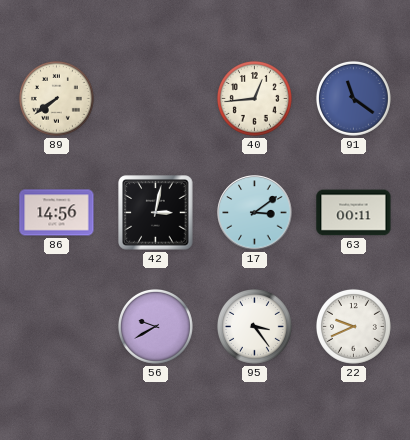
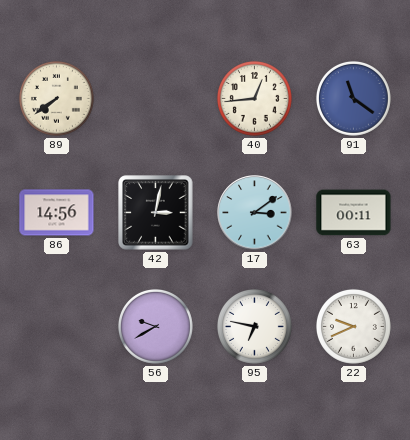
95: 3:24 -> 6:47
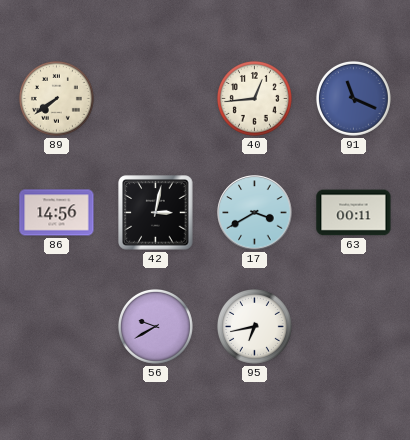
91: 11:21 -> 11:19
17: 3:09 -> 3:40
95: 6:47 -> 6:43
22: 9:41 -> none
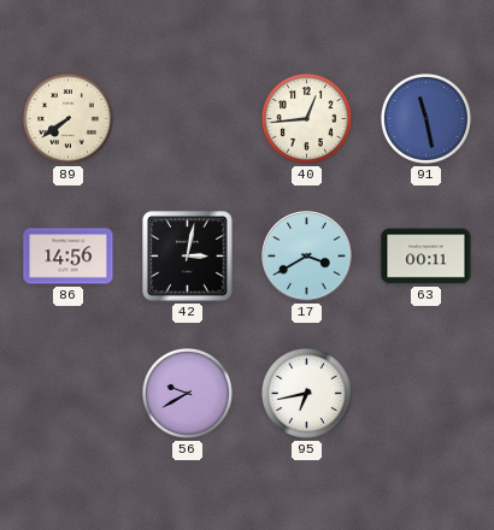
91: 11:19 -> 11:28
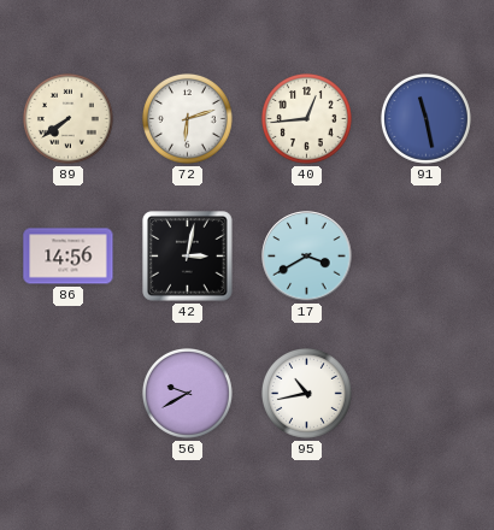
72: none -> 6:12
63: 00:11 -> none
95: 6:43 -> 10:43
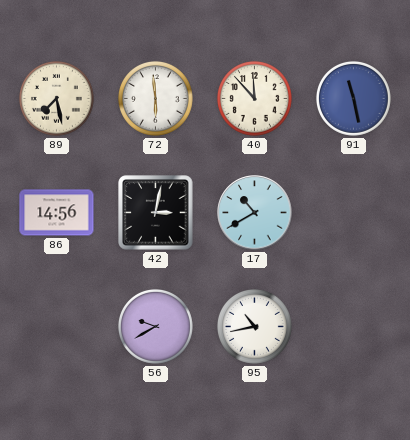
89: 7:39 -> 7:28
72: 6:12 -> 5:59
40: 12:44 -> 11:53
17: 3:40 -> 10:40
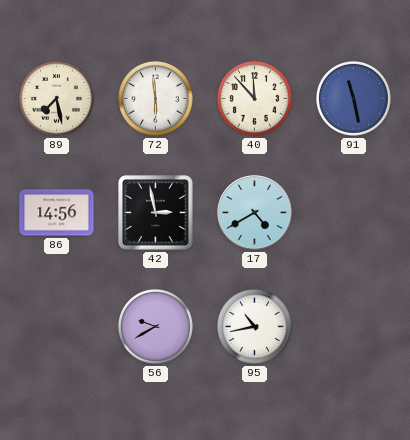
42: 3:02 -> 2:58
17: 10:40 -> 4:40
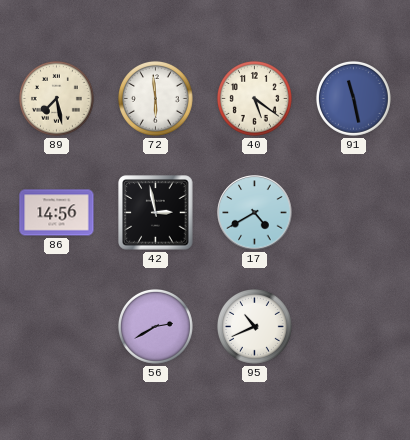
40: 11:53 -> 5:21
56: 9:40 -> 2:40
95: 10:43 -> 10:41
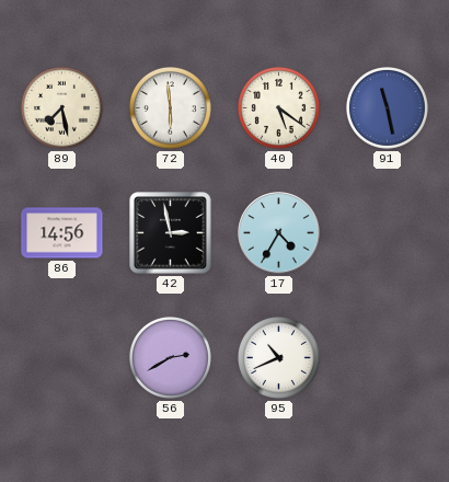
17: 4:40 -> 4:35
